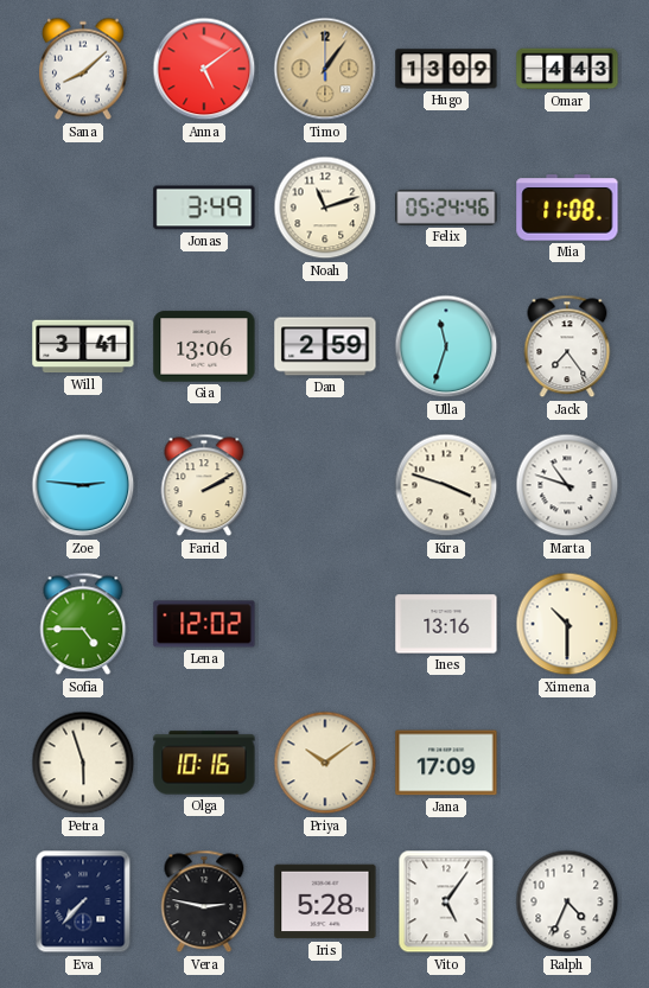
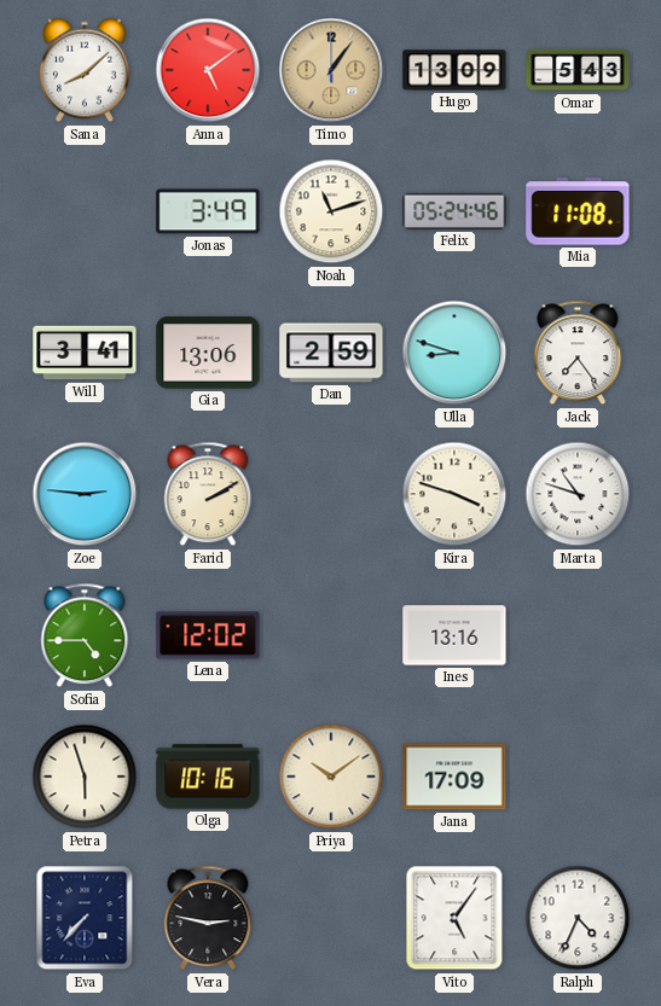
Omar: 4:43 -> 5:43
Ulla: 11:33 -> 8:48
Ximena: 10:30 -> none
Iris: 5:28 -> none
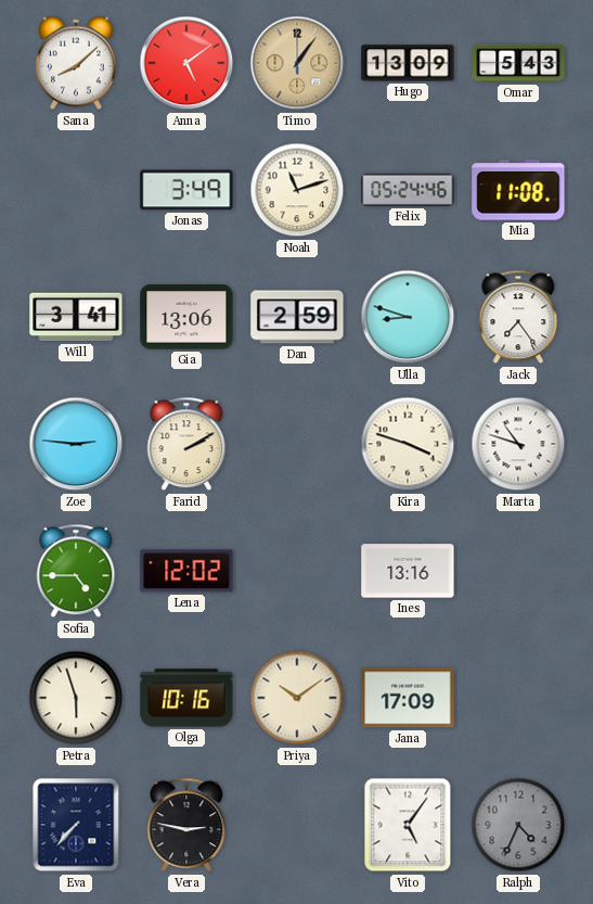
Ralph dial: white -> grey
